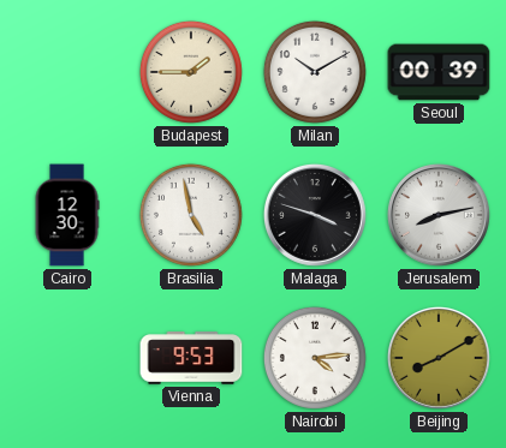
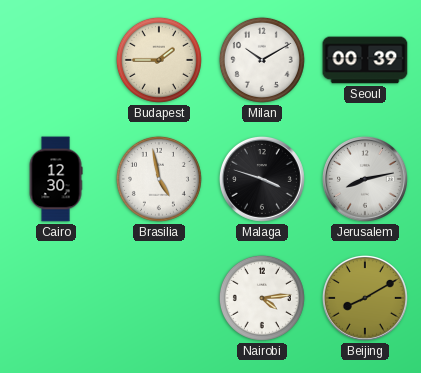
Vienna: 9:53 -> none
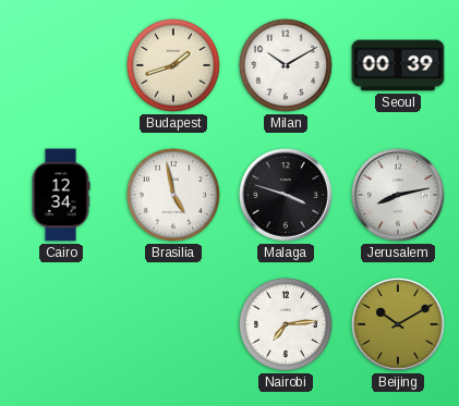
Budapest: 1:45 -> 1:42
Cairo: 12:30 -> 12:34
Nairobi: 4:14 -> 7:14
Beijing: 8:10 -> 10:10
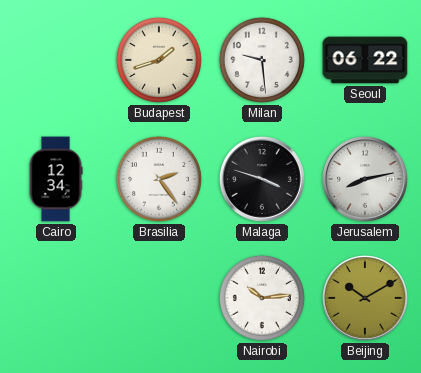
Milan: 10:10 -> 9:29
Seoul: 00:39 -> 06:22
Brasilia: 4:58 -> 2:24
Nairobi: 7:14 -> 10:14
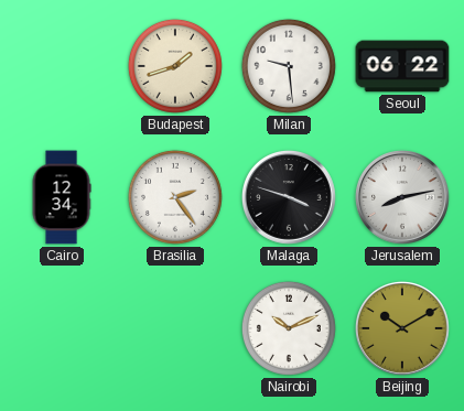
Nairobi: 10:14 -> 10:11
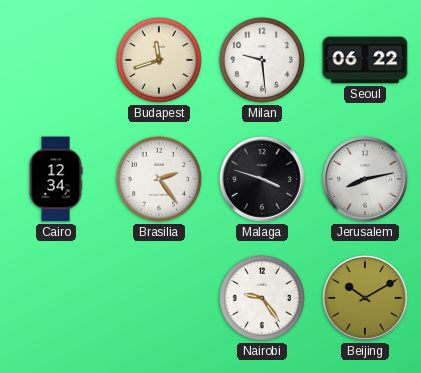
Budapest: 1:42 -> 11:42
Nairobi: 10:11 -> 9:24
